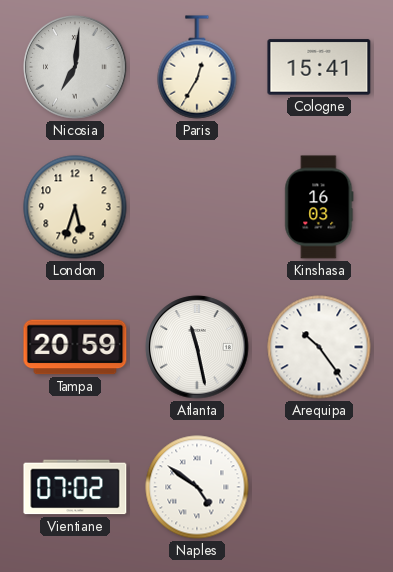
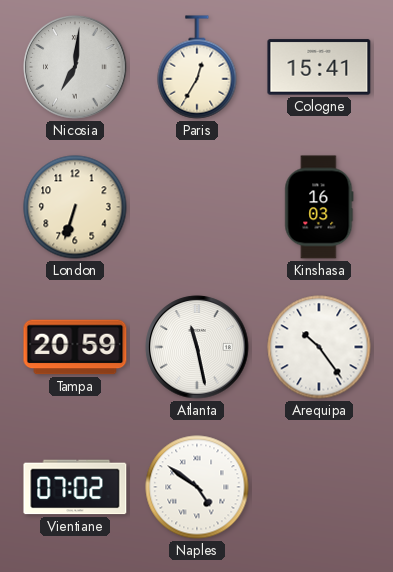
London: 5:33 -> 6:33
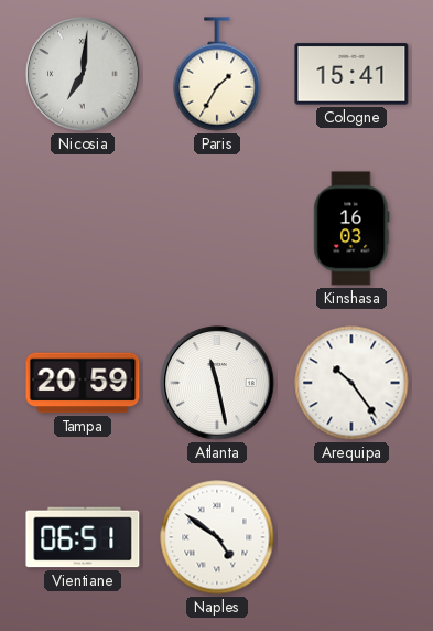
Paris: 12:35 -> 1:35
London: 6:33 -> none
Vientiane: 07:02 -> 06:51
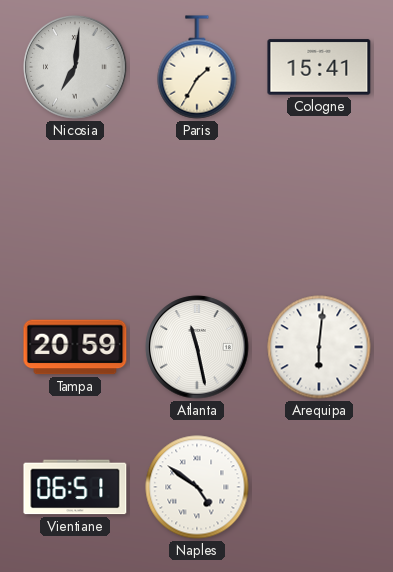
Kinshasa: 16:03 -> none
Arequipa: 10:24 -> 6:01
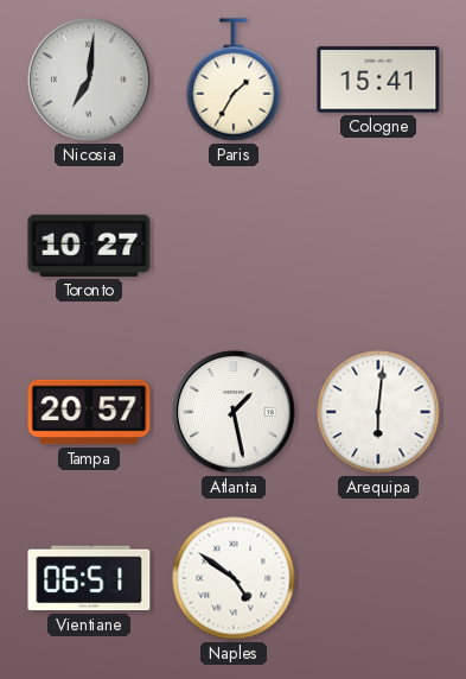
Toronto: none -> 10:27
Tampa: 20:59 -> 20:57
Atlanta: 11:28 -> 1:28
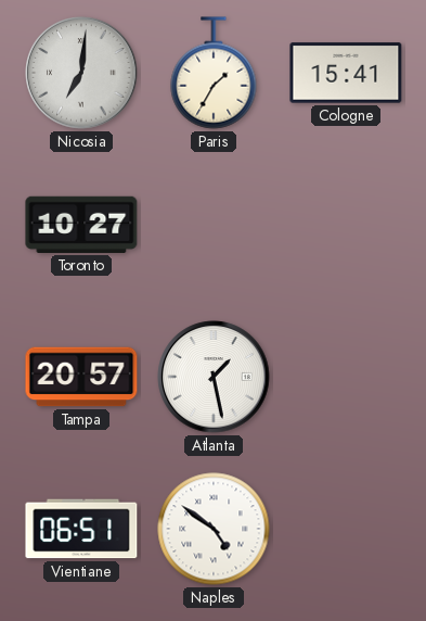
Arequipa: 6:01 -> none
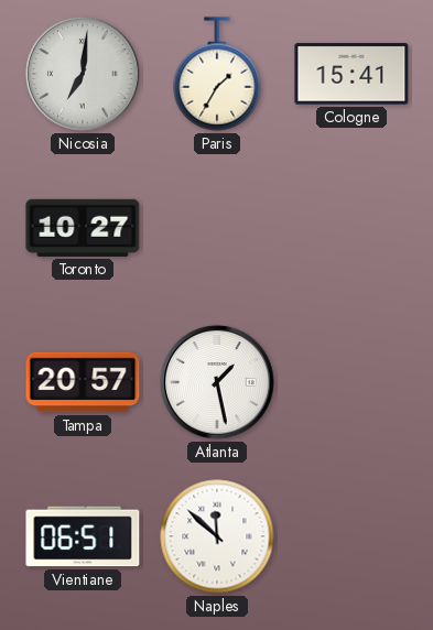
Naples: 4:51 -> 11:52
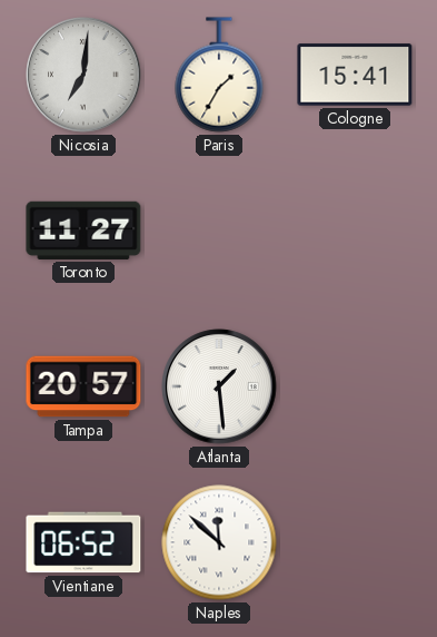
Toronto: 10:27 -> 11:27
Atlanta: 1:28 -> 1:29
Vientiane: 06:51 -> 06:52
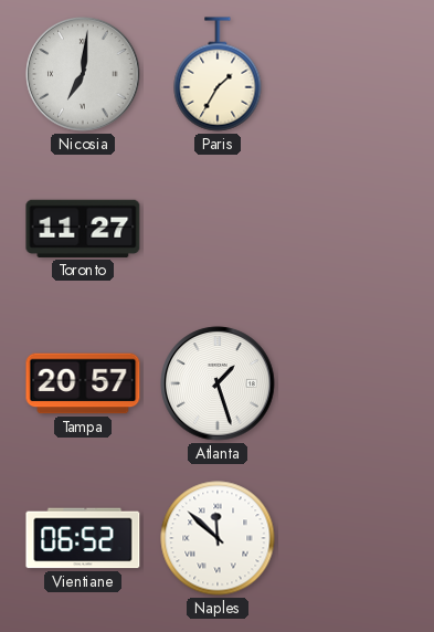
Cologne: 15:41 -> none
Atlanta: 1:29 -> 1:27
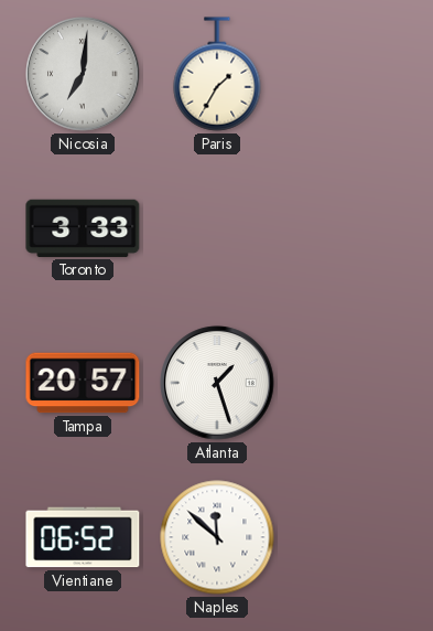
Toronto: 11:27 -> 3:33
